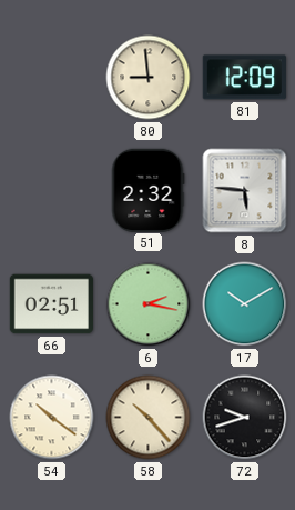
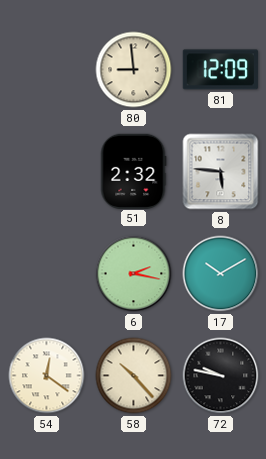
66: 02:51 -> none
54: 10:21 -> 12:21
72: 9:42 -> 9:47
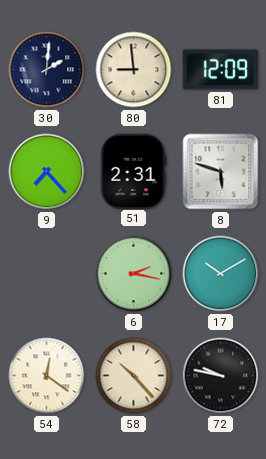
30: none -> 2:01
9: none -> 7:23
51: 2:32 -> 2:31
8: 5:46 -> 5:48
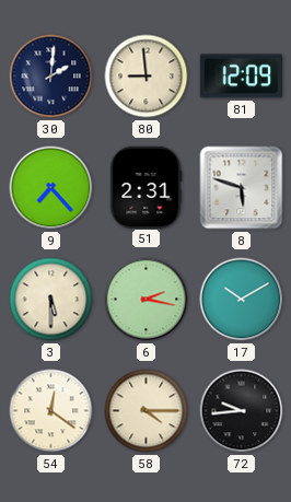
3: none -> 5:30
58: 10:23 -> 4:15
72: 9:47 -> 9:44
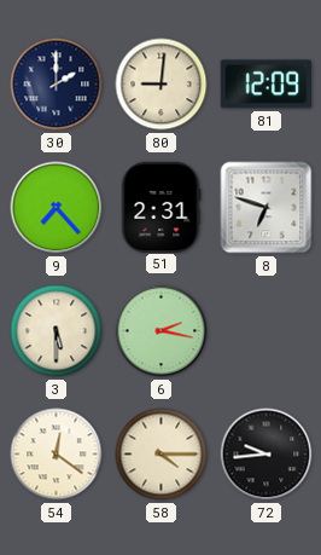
30: 2:01 -> 2:00
80: 8:59 -> 9:01
8: 5:48 -> 6:48
17: 10:10 -> none
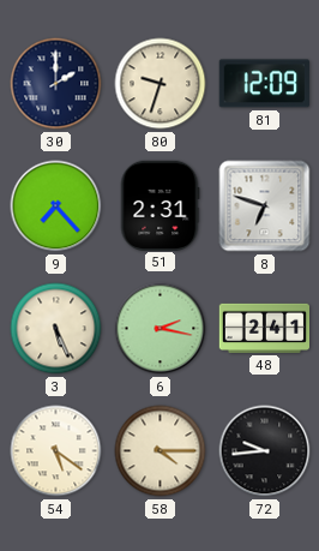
80: 9:01 -> 9:33
3: 5:30 -> 5:26
48: none -> 2:41
54: 12:21 -> 5:21
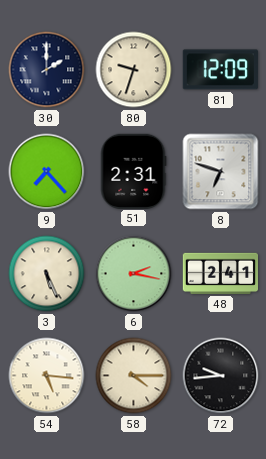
54: 5:21 -> 5:16
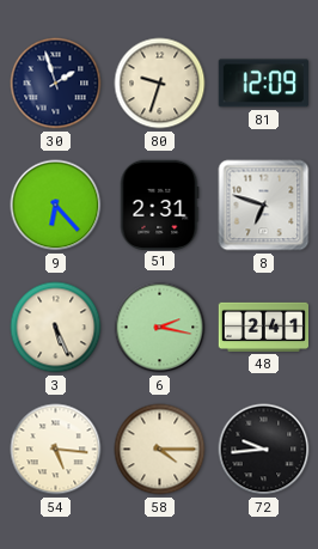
30: 2:00 -> 1:57
9: 7:23 -> 6:23
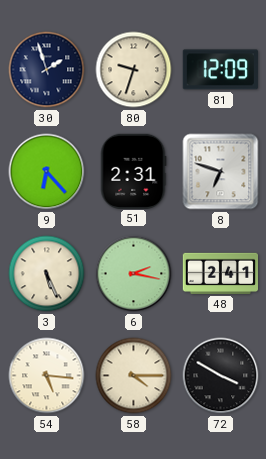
72: 9:44 -> 3:50
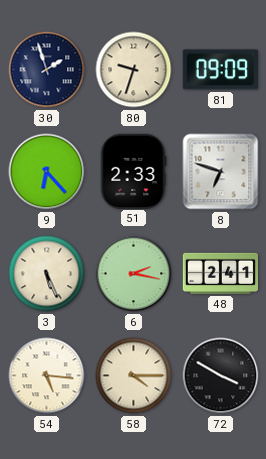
81: 12:09 -> 09:09
51: 2:31 -> 2:33
